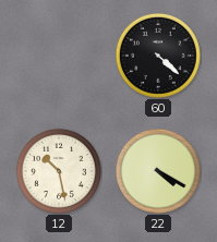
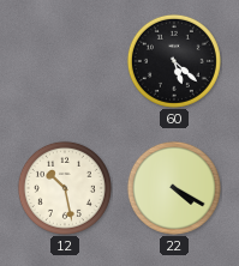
60: 4:22 -> 5:22
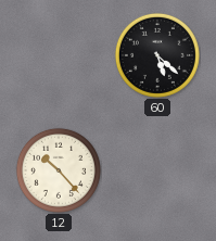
12: 10:28 -> 10:23
22: 4:20 -> none
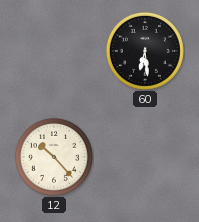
60: 5:22 -> 6:29
